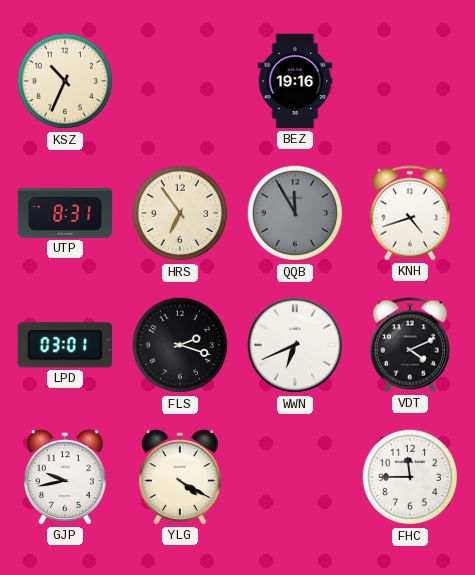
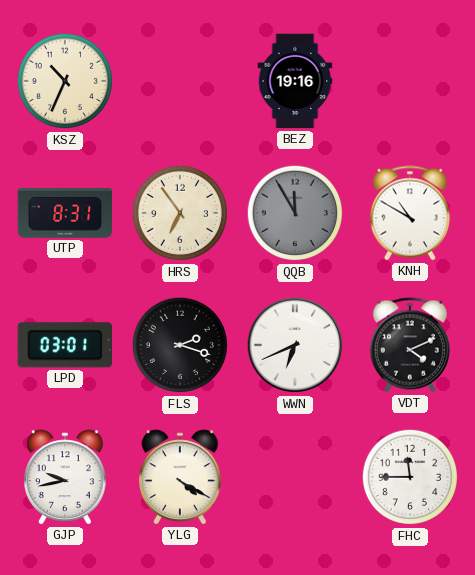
KNH: 4:42 -> 10:50
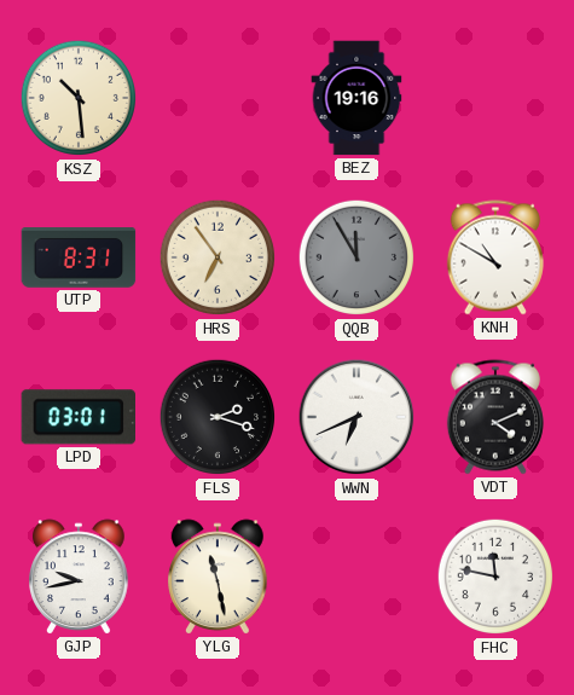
KSZ: 10:34 -> 10:29
YLG: 4:20 -> 11:28
FHC: 11:45 -> 11:47
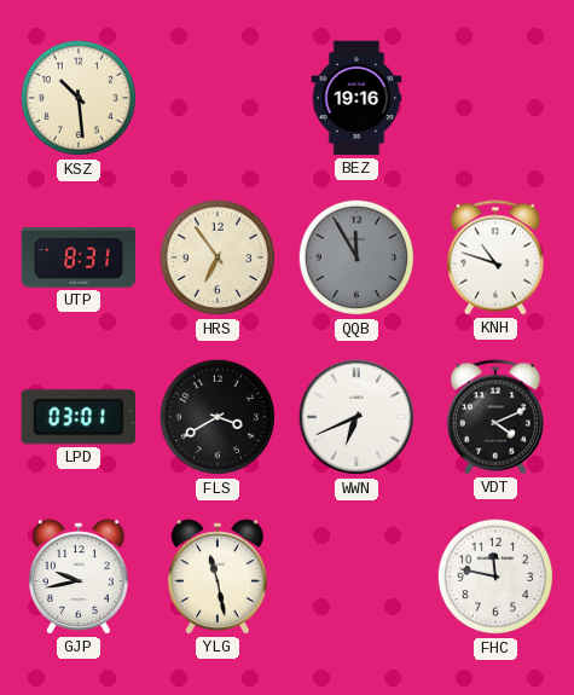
KNH: 10:50 -> 10:48
FLS: 2:18 -> 3:40
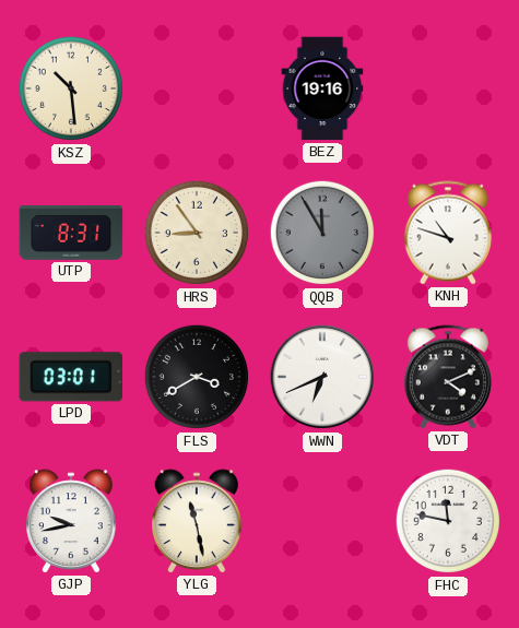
HRS: 6:54 -> 8:54
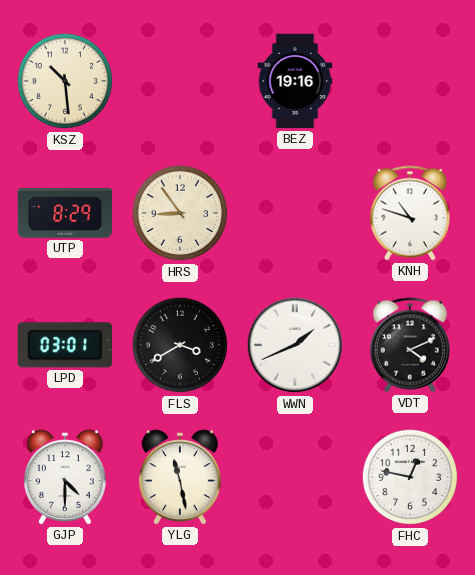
UTP: 8:31 -> 8:29
QQB: 11:55 -> none
WWN: 6:41 -> 1:41
GJP: 9:43 -> 4:30
FHC: 11:47 -> 12:47
